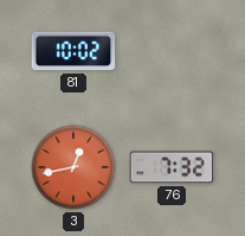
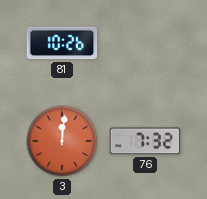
81: 10:02 -> 10:26
3: 12:43 -> 12:01
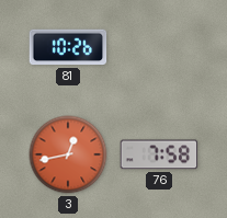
3: 12:01 -> 12:43
76: 7:32 -> 7:58
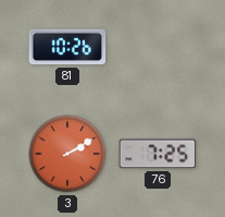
3: 12:43 -> 2:10
76: 7:58 -> 7:25
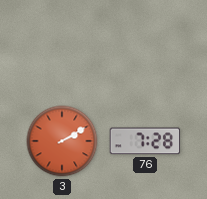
81: 10:26 -> none
76: 7:25 -> 7:28
